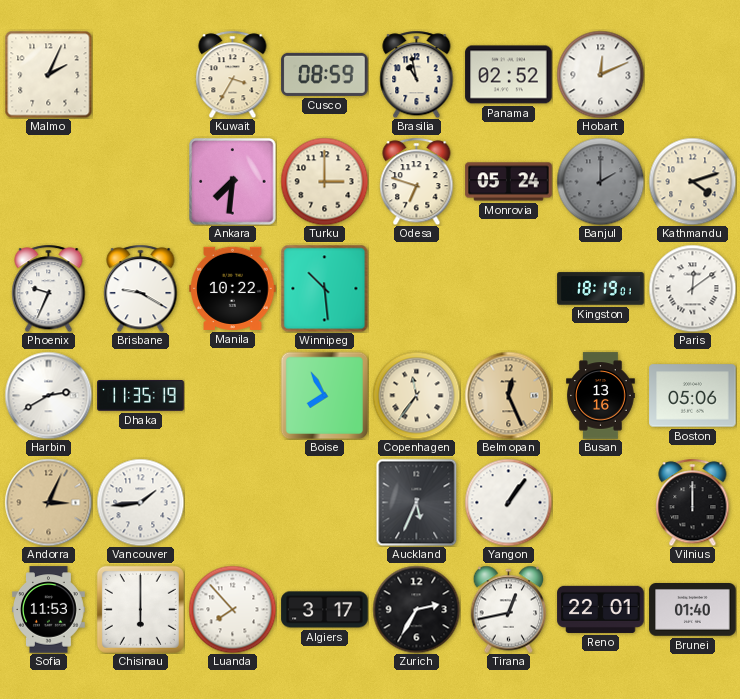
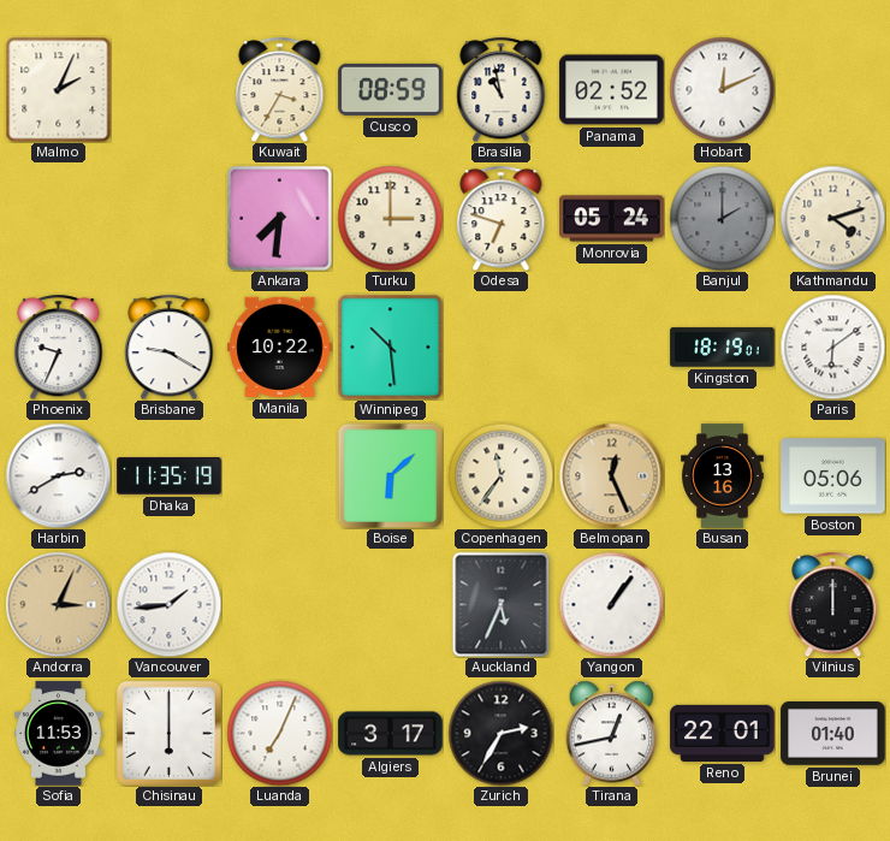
Paris: 12:09 -> 6:09
Boise: 7:55 -> 6:08
Luanda: 7:53 -> 7:04
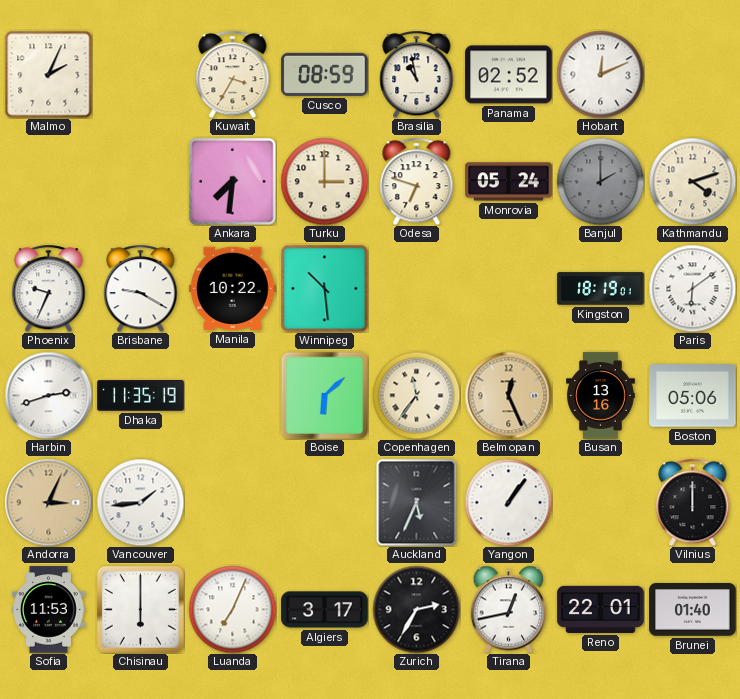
Harbin: 2:40 -> 2:42
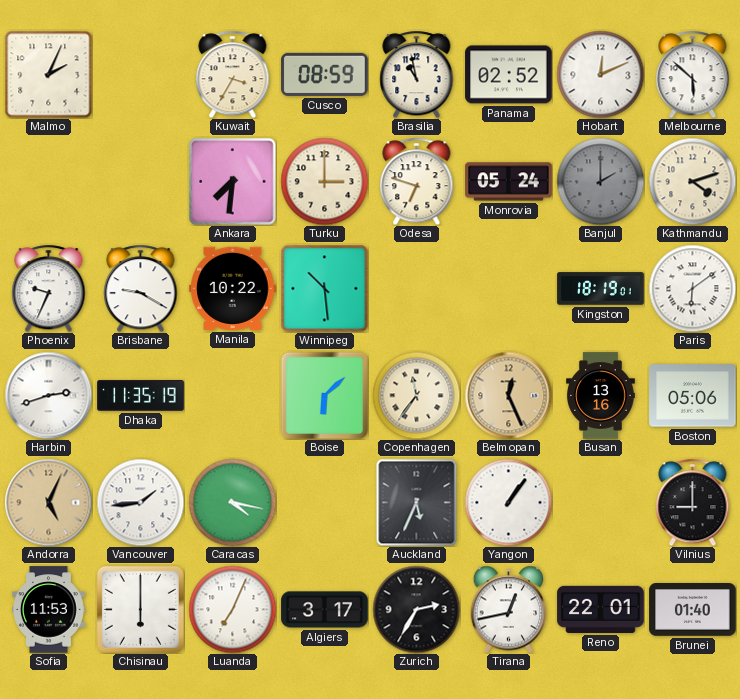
Melbourne: none -> 5:52
Andorra: 3:04 -> 5:04
Caracas: none -> 4:17
Vilnius: 12:00 -> 9:00
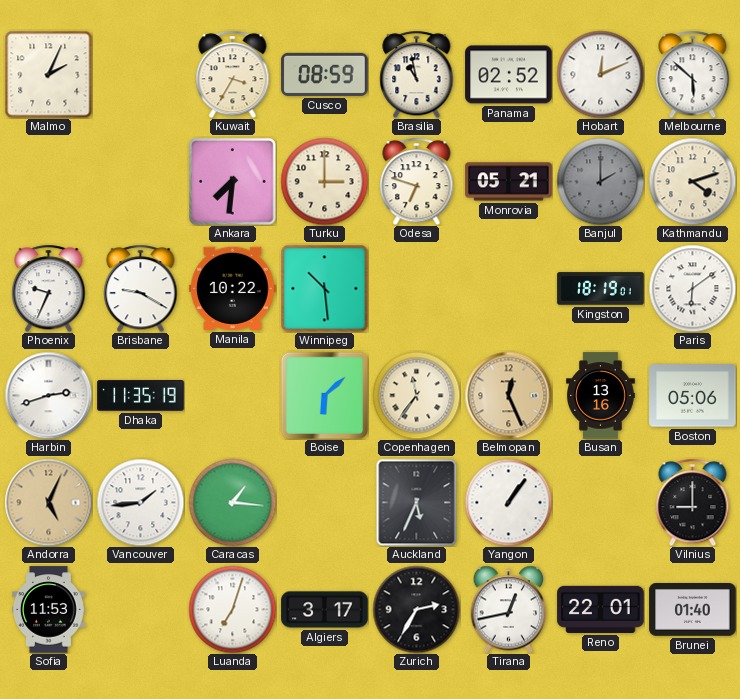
Monrovia: 05:24 -> 05:21
Caracas: 4:17 -> 1:16
Chisinau: 6:00 -> none
Luanda: 7:04 -> 7:03
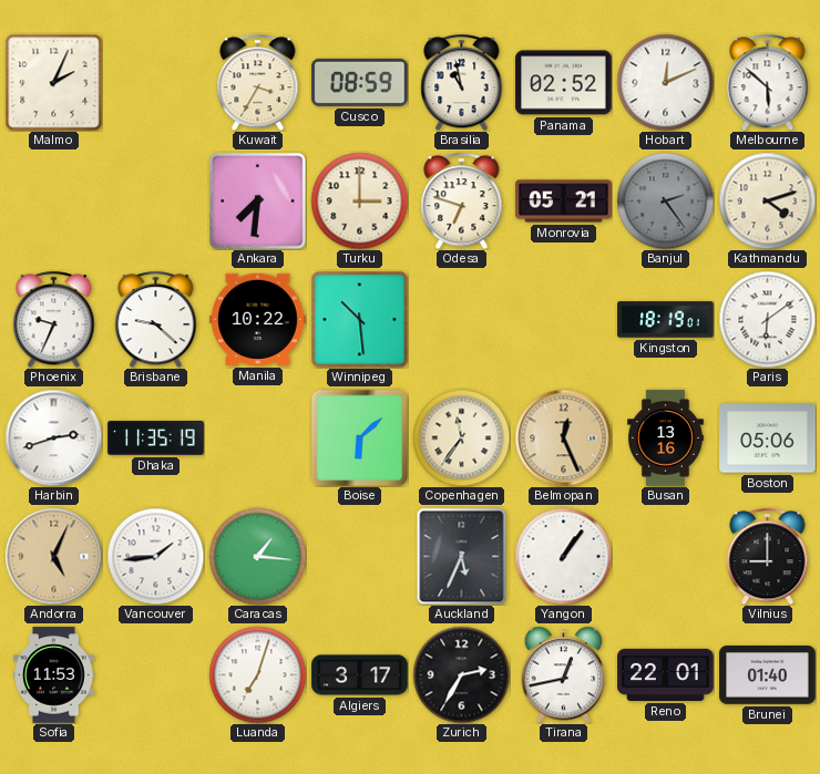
Banjul: 2:00 -> 2:24
Brisbane: 9:20 -> 9:22
